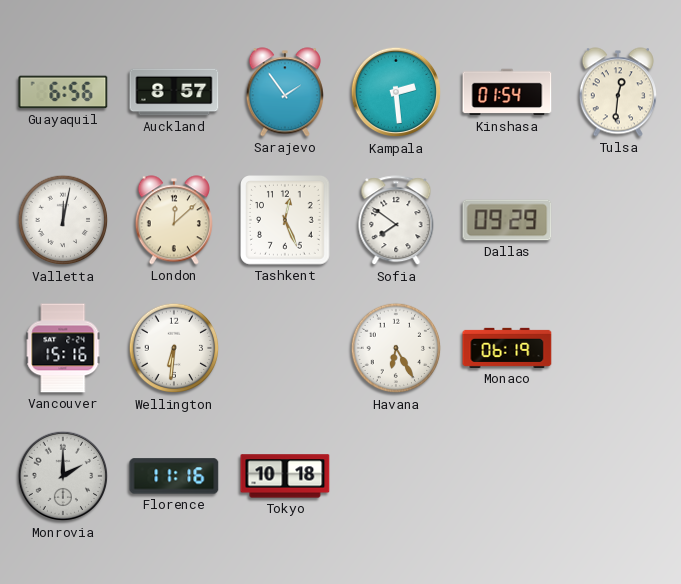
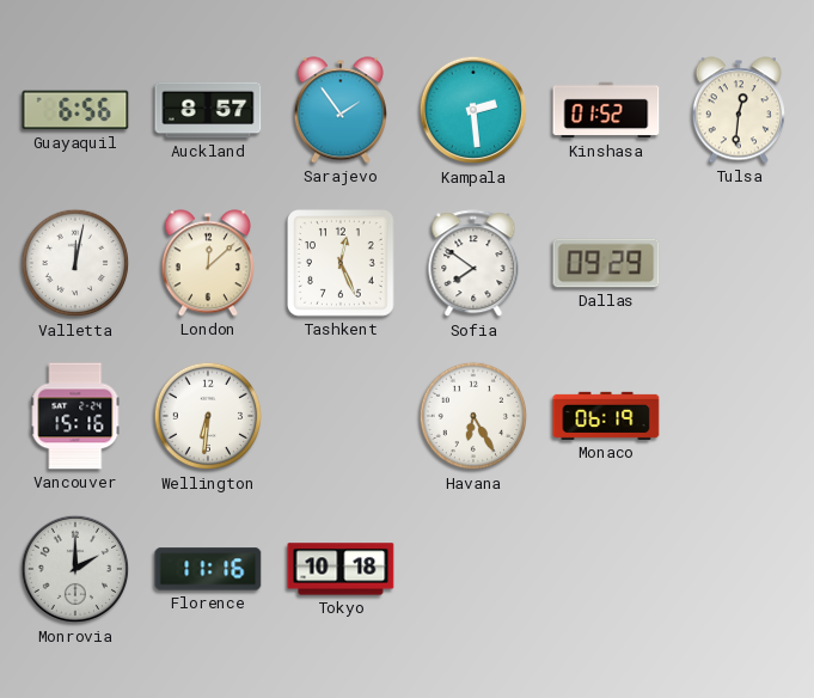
Kinshasa: 01:54 -> 01:52
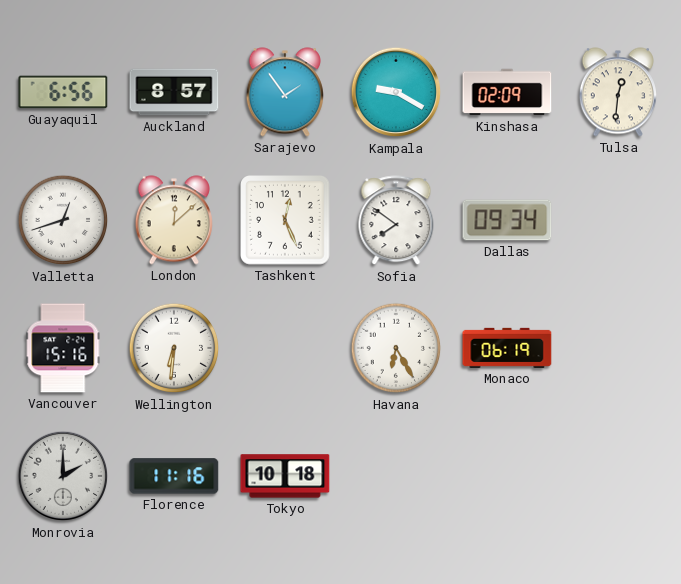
Kampala: 2:29 -> 9:20
Kinshasa: 01:52 -> 02:09
Valletta: 12:02 -> 12:42
Dallas: 09:29 -> 09:34
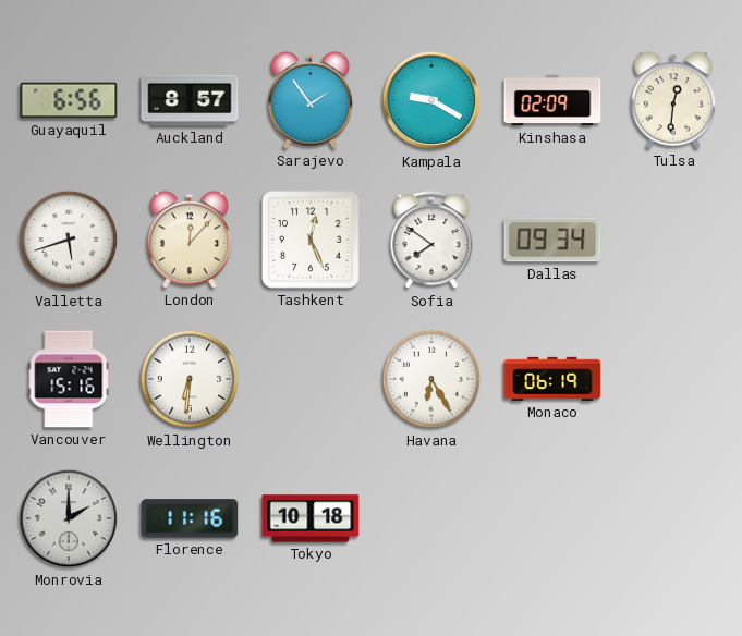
Valletta: 12:42 -> 5:42
London: 12:08 -> 12:07
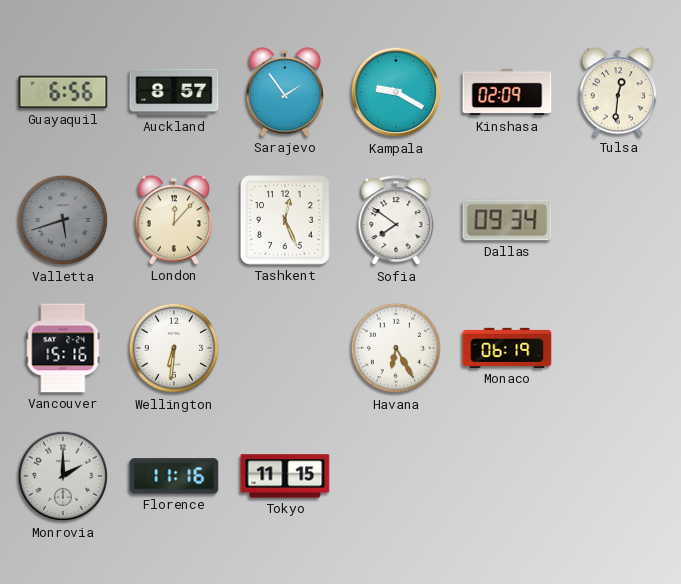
Valletta dial: white -> grey
Tokyo: 10:18 -> 11:15
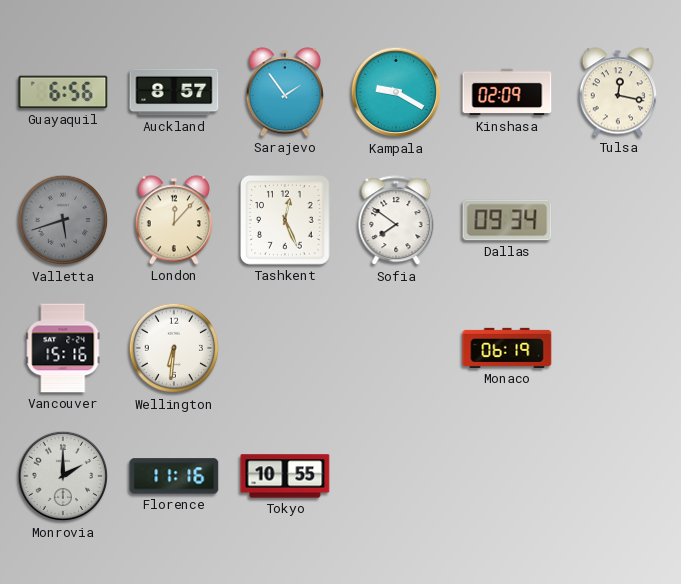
Tulsa: 12:31 -> 12:17
Havana: 6:25 -> none
Tokyo: 11:15 -> 10:55
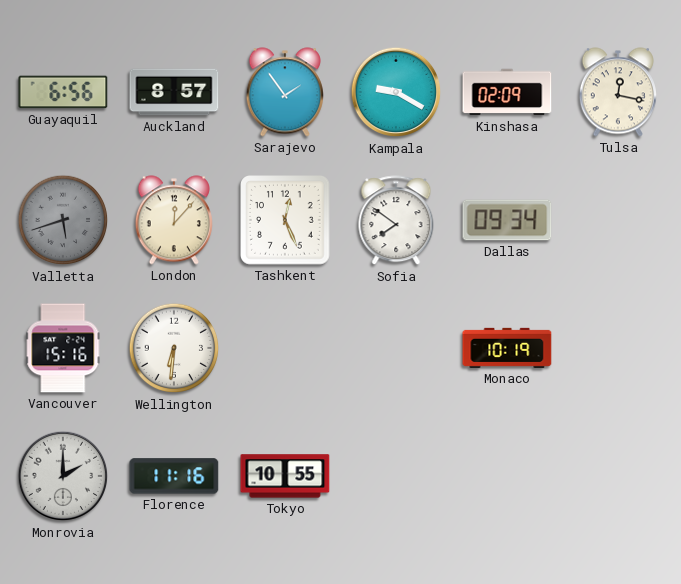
Monaco: 06:19 -> 10:19
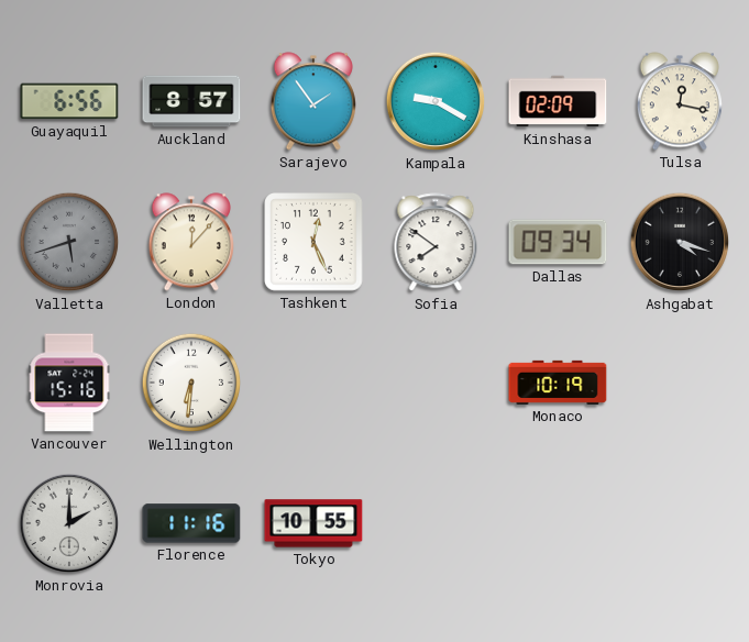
Ashgabat: none -> 4:18
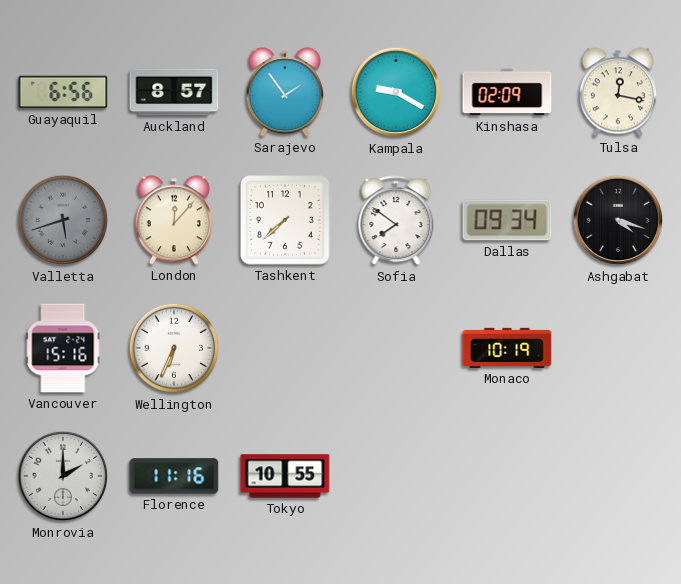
Tashkent: 12:26 -> 7:38
Wellington: 6:31 -> 6:34
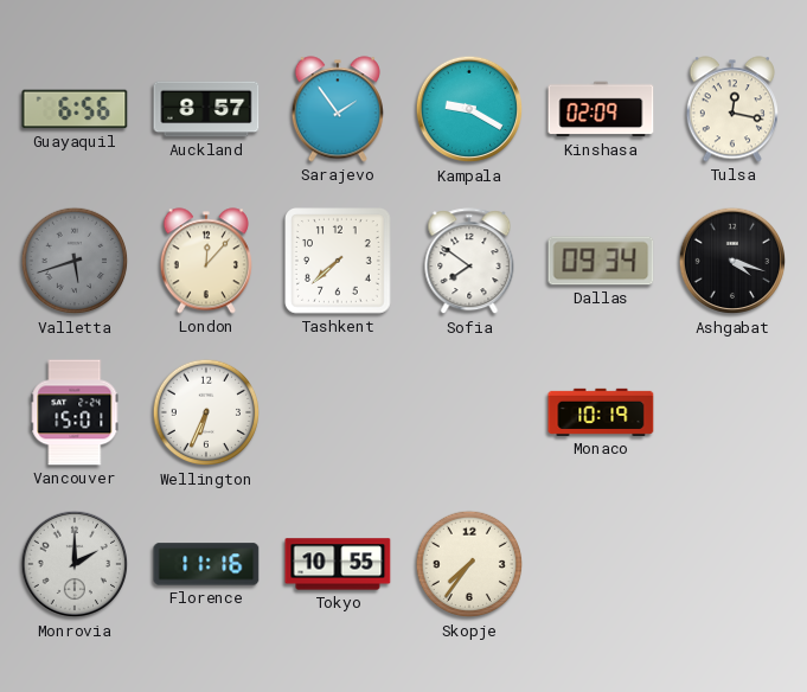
Vancouver: 15:16 -> 15:01
Skopje: none -> 7:36
